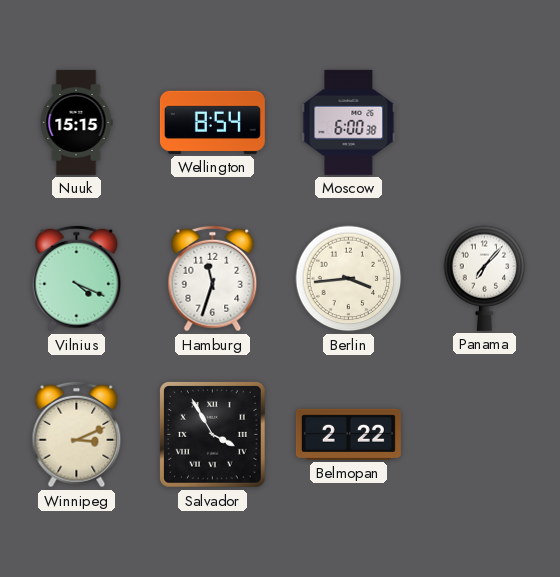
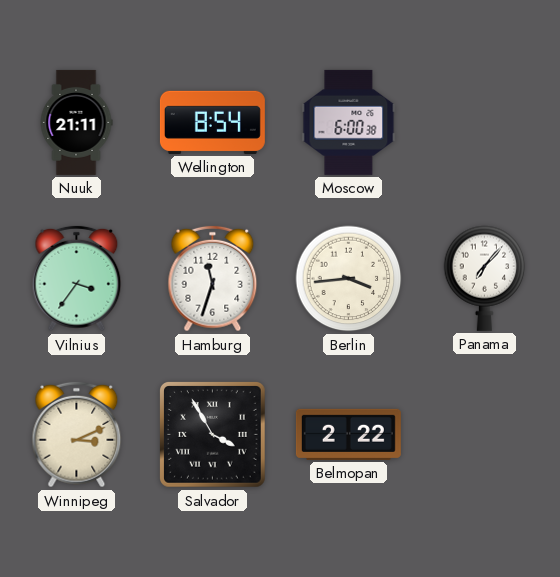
Nuuk: 15:15 -> 21:11
Vilnius: 4:19 -> 3:36
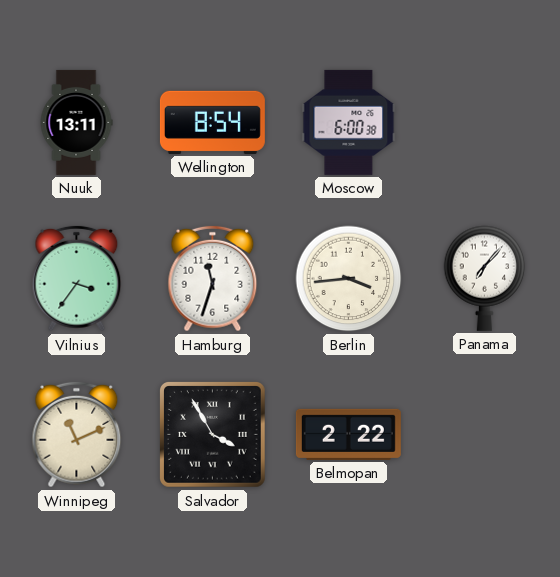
Nuuk: 21:11 -> 13:11
Winnipeg: 3:11 -> 11:11
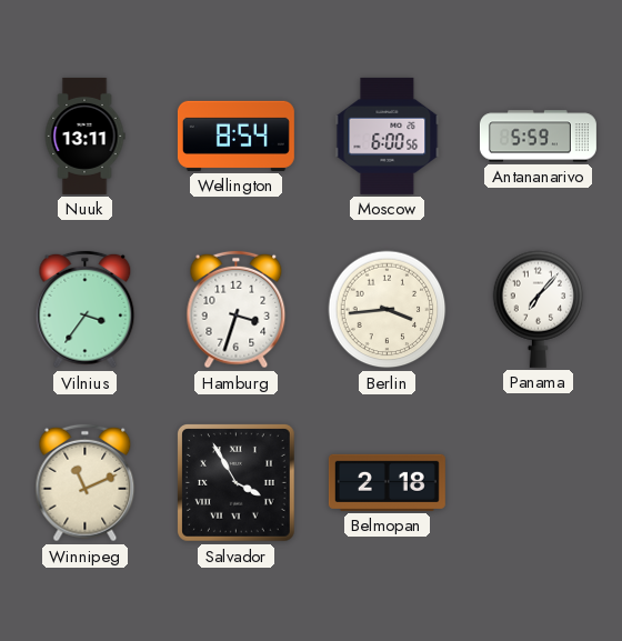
Moscow: 6:00:38 -> 6:00:56
Antananarivo: none -> 5:59
Hamburg: 11:33 -> 3:33
Belmopan: 2:22 -> 2:18
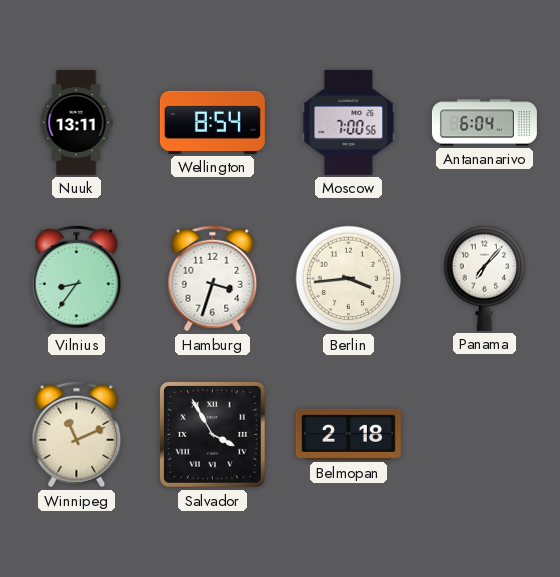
Moscow: 6:00 -> 7:00
Antananarivo: 5:59 -> 6:04
Vilnius: 3:36 -> 8:36
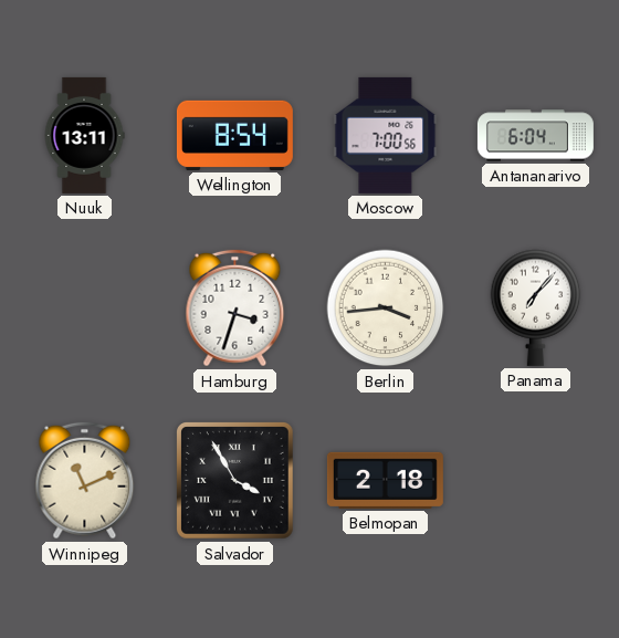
Vilnius: 8:36 -> none
